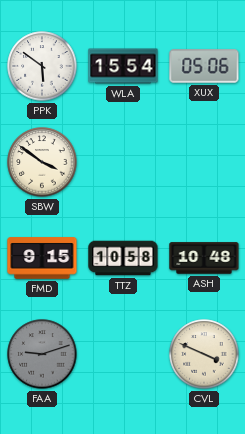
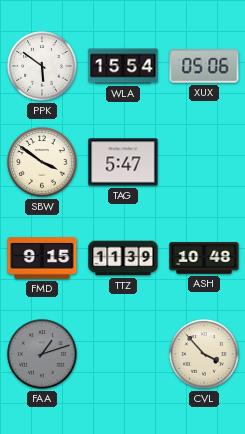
TAG: none -> 5:47
TTZ: 10:58 -> 11:39
FAA: 9:12 -> 1:12
CVL: 3:49 -> 3:53
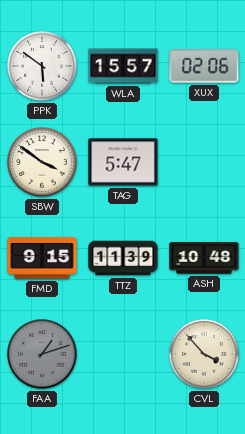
WLA: 15:54 -> 15:57
XUX: 05:06 -> 02:06
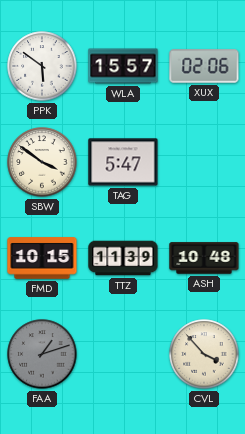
FMD: 9:15 -> 10:15
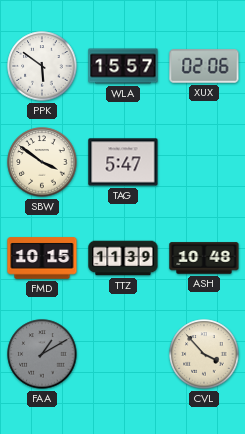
FAA: 1:12 -> 1:10
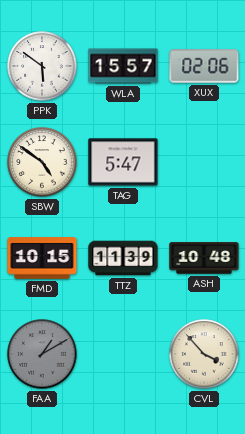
SBW: 3:51 -> 4:51
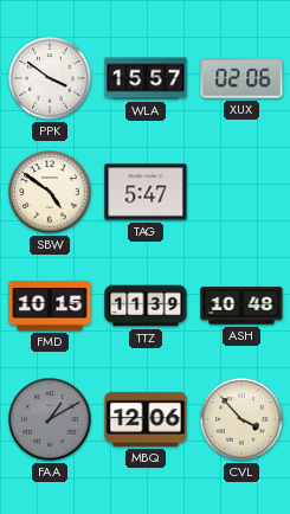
PPK: 5:51 -> 3:51
MBQ: none -> 12:06
